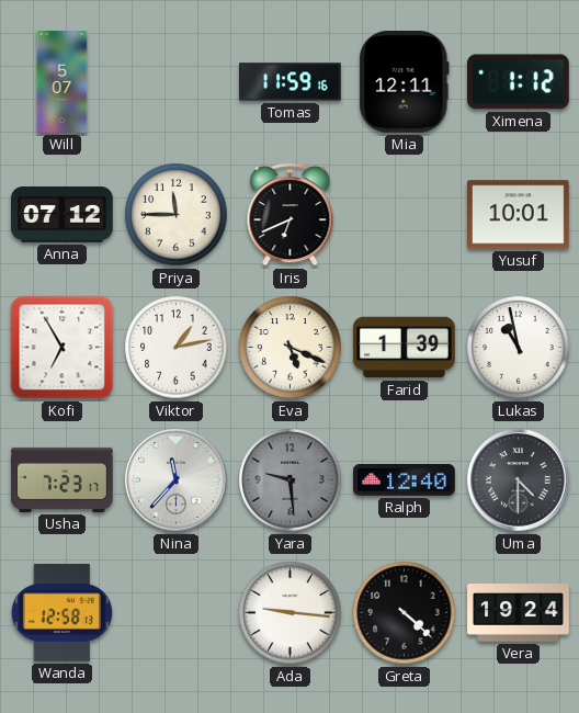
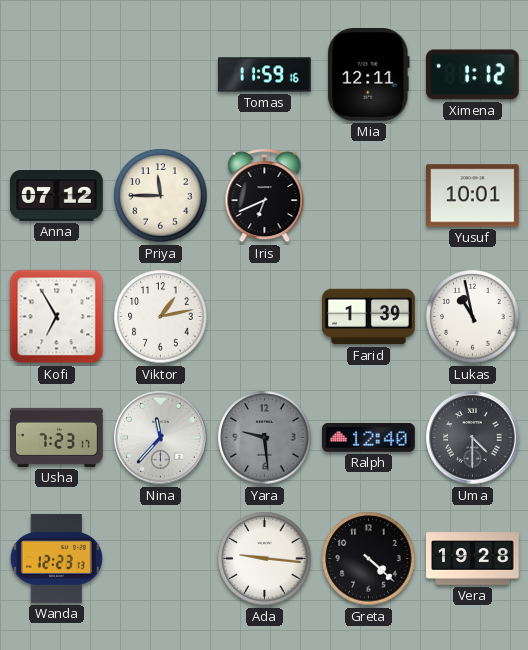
Will: 5:07 -> none
Eva: 5:19 -> none
Wanda: 12:58 -> 12:23
Vera: 19:24 -> 19:28
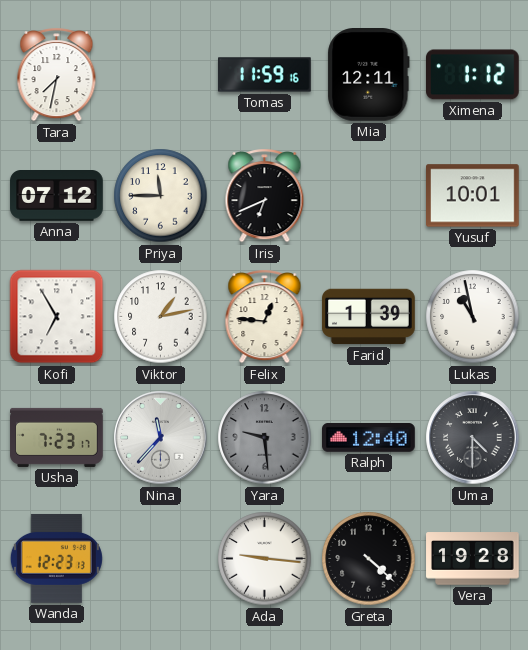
Tara: none -> 7:32
Felix: none -> 12:46
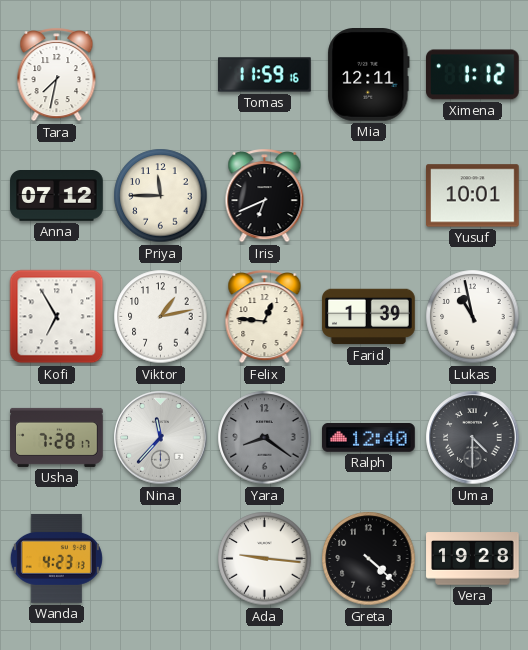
Usha: 7:23 -> 7:28
Yara: 9:29 -> 8:21
Wanda: 12:23 -> 4:23
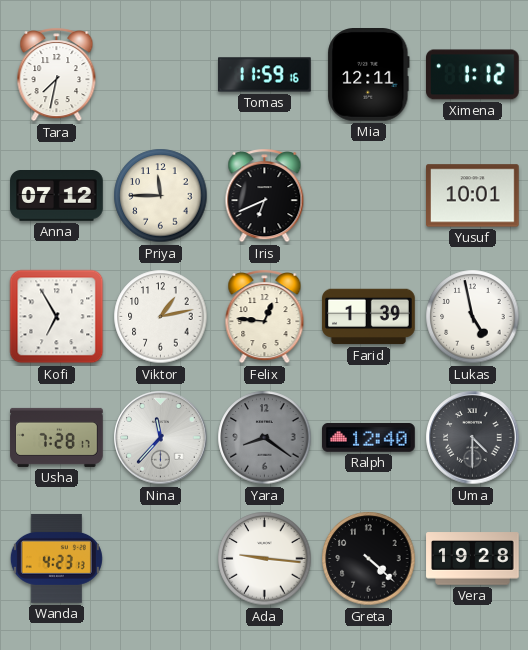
Lukas: 10:58 -> 4:58
